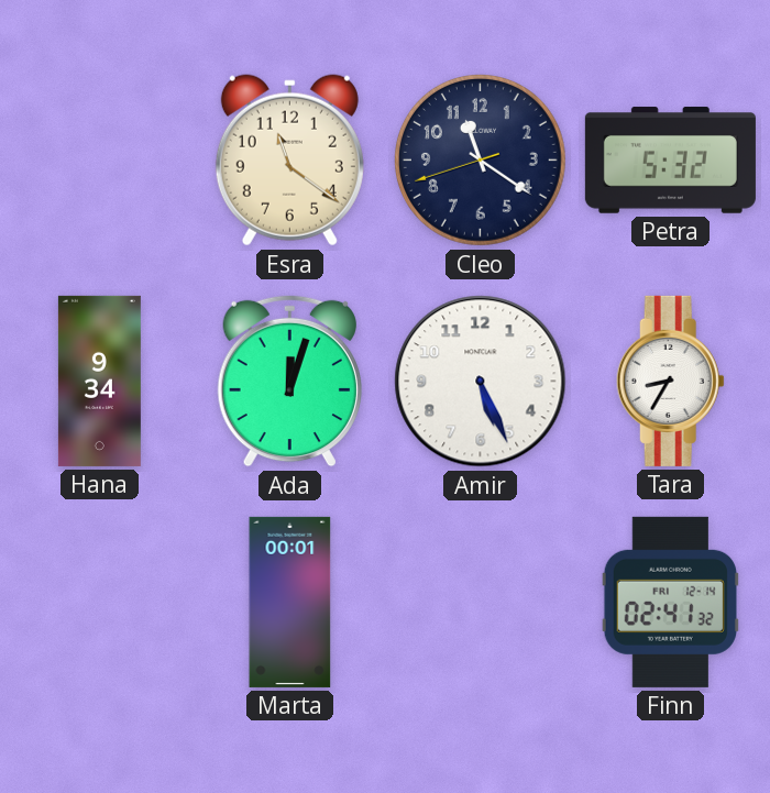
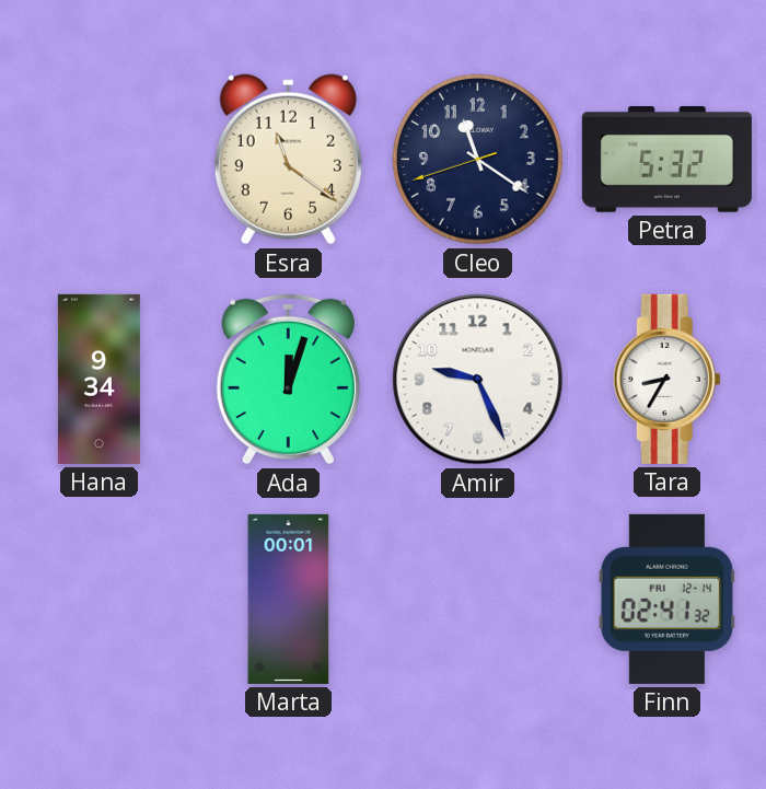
Amir: 5:26 -> 9:26
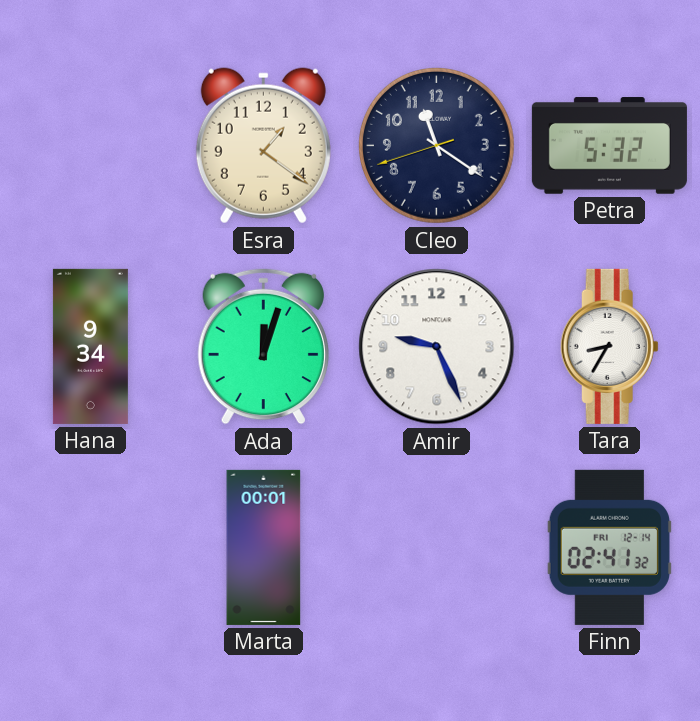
Esra: 11:21 -> 1:21
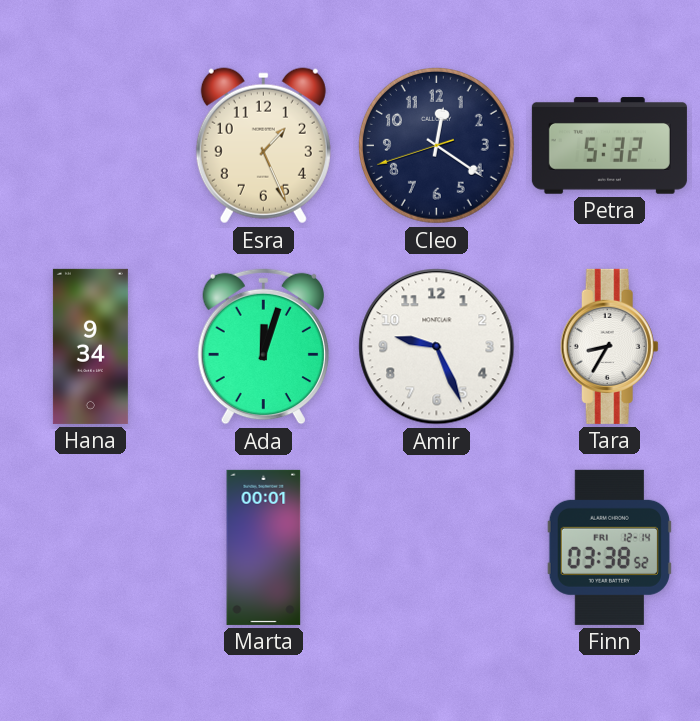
Esra: 1:21 -> 1:26
Cleo: 11:20 -> 12:20
Finn: 02:41 -> 03:38
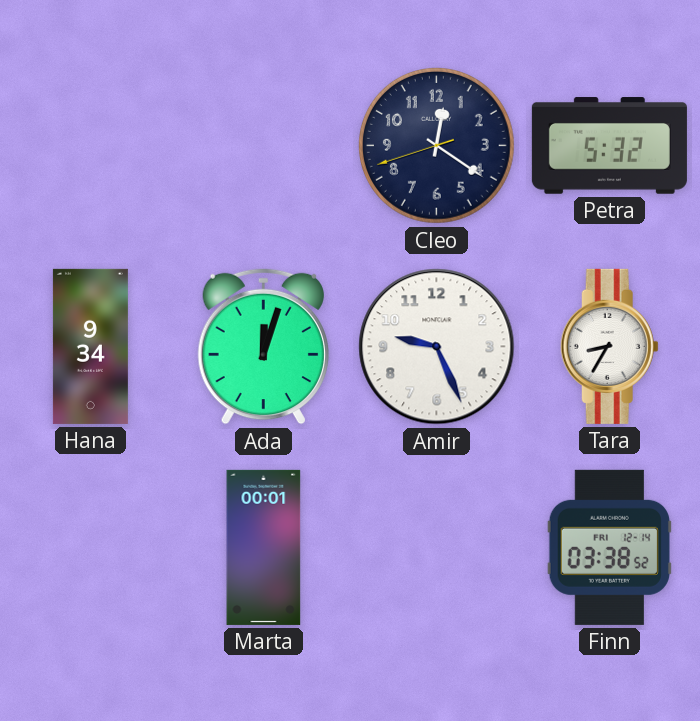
Esra: 1:26 -> none
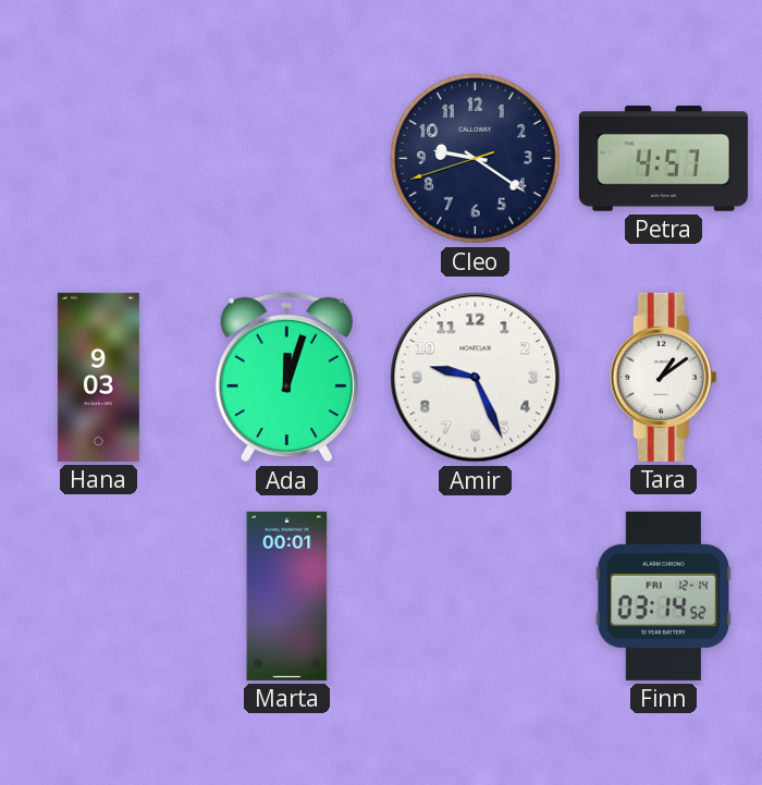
Cleo: 12:20 -> 9:20
Petra: 5:32 -> 4:57
Hana: 9:34 -> 9:03
Tara: 8:35 -> 1:09
Finn: 03:38 -> 03:14
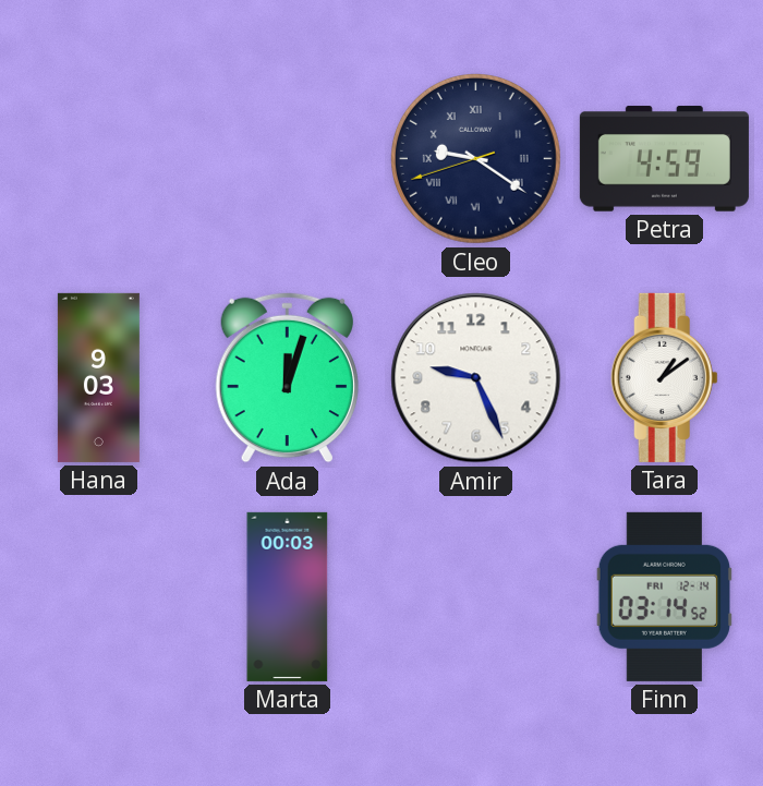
Cleo numerals: Arabic -> Roman
Petra: 4:57 -> 4:59
Marta: 00:01 -> 00:03
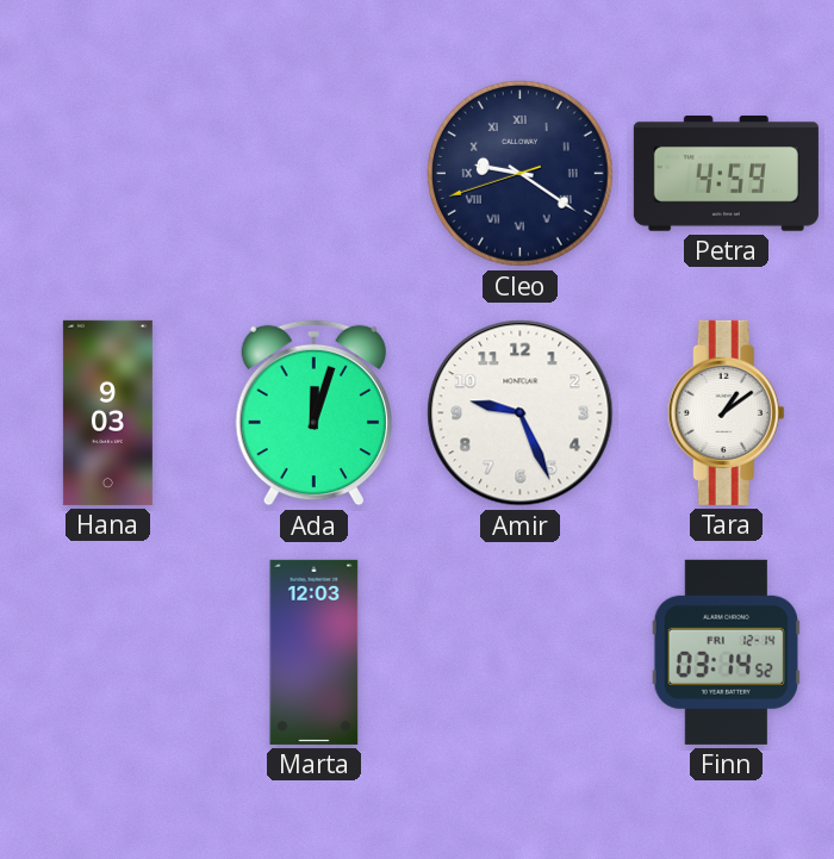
Marta: 00:03 -> 12:03
